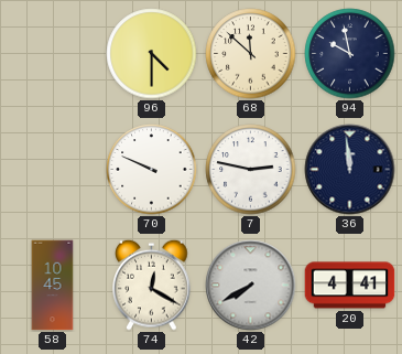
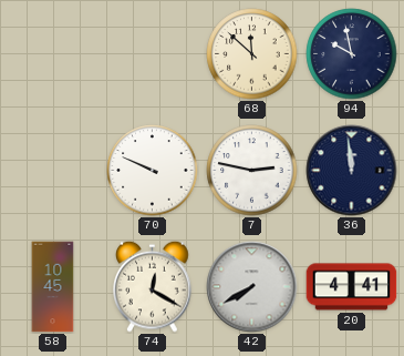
96: 4:30 -> none
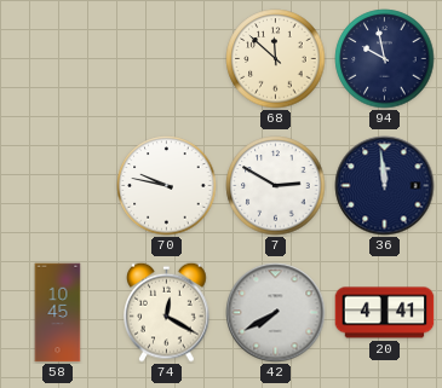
70: 9:49 -> 9:47
7: 2:47 -> 2:50
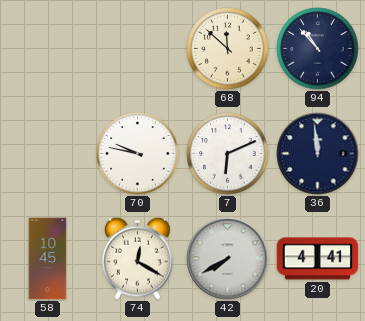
94: 9:58 -> 10:53
7: 2:50 -> 6:11
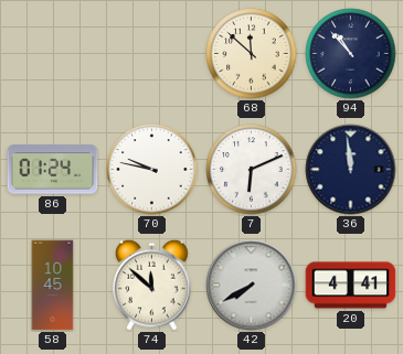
86: none -> 01:24
74: 12:20 -> 11:52
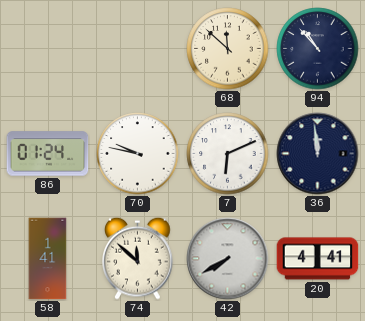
58: 10:45 -> 1:41
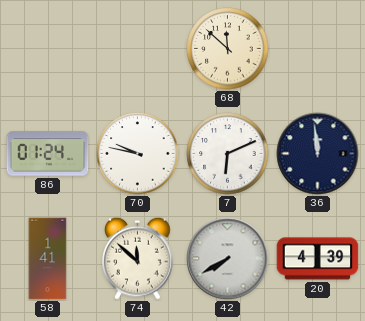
94: 10:53 -> none
20: 4:41 -> 4:39
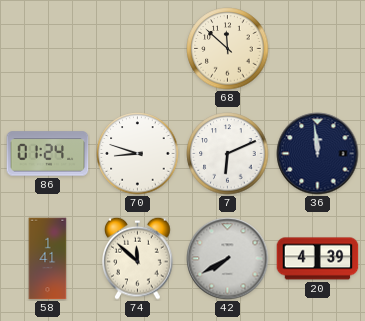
70: 9:47 -> 8:48
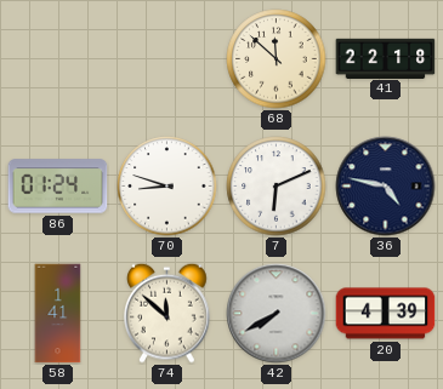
41: none -> 22:18
36: 11:59 -> 4:47
